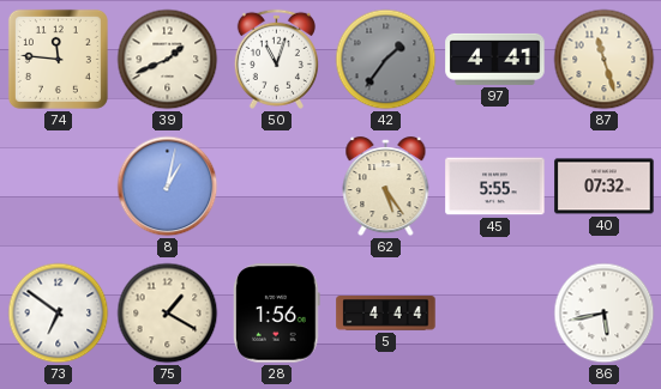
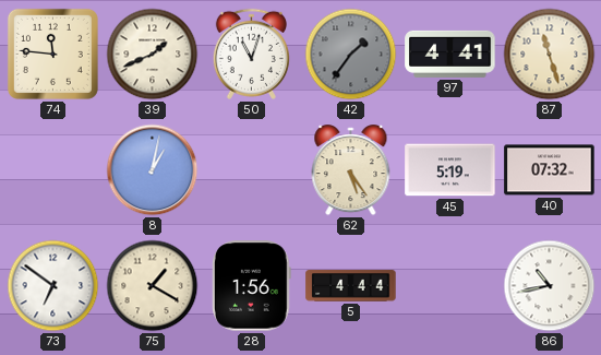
45: 5:55 -> 5:19
86: 5:43 -> 10:43
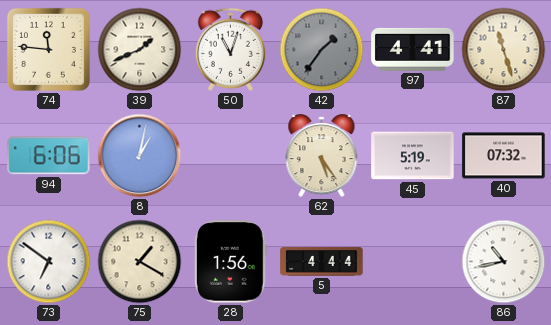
94: none -> 6:06
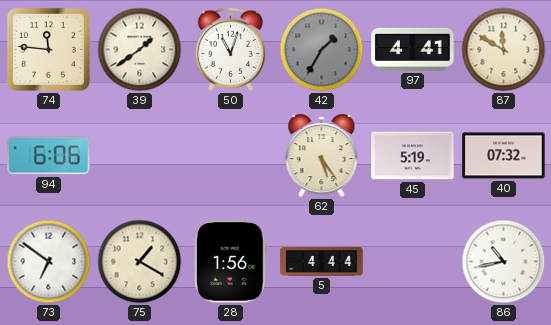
39: 1:41 -> 1:39
42: 1:36 -> 1:35
87: 11:27 -> 11:50
8: 1:02 -> none
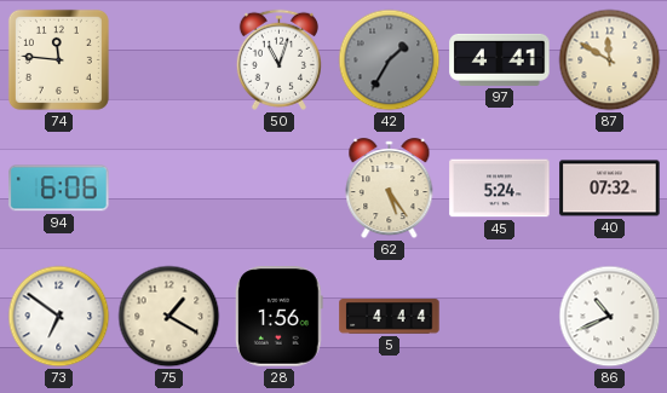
39: 1:39 -> none
45: 5:19 -> 5:24
86: 10:43 -> 10:41
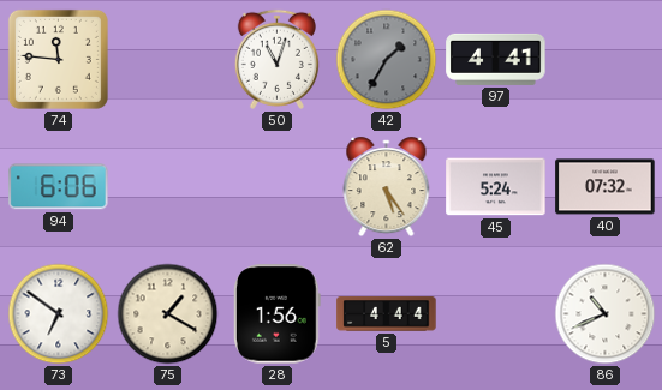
87: 11:50 -> none
